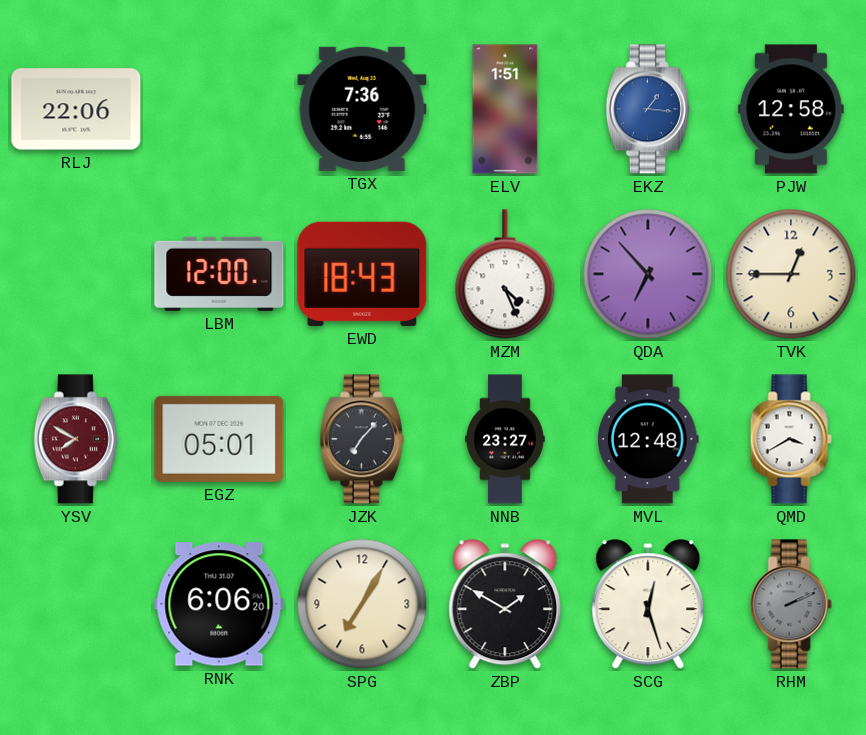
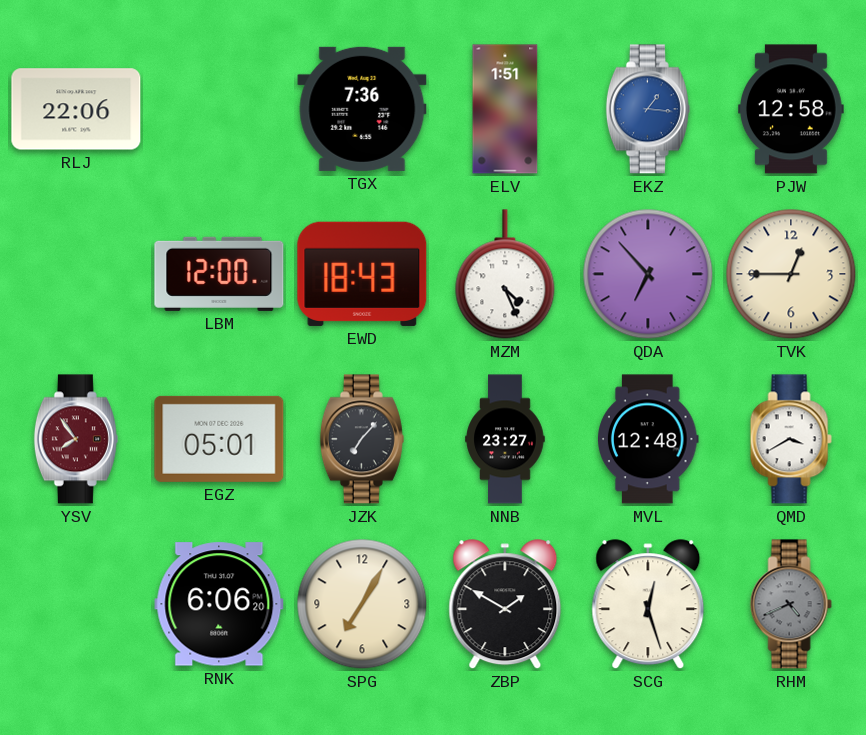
YSV: 7:50 -> 7:54
RHM: 2:11 -> 4:41
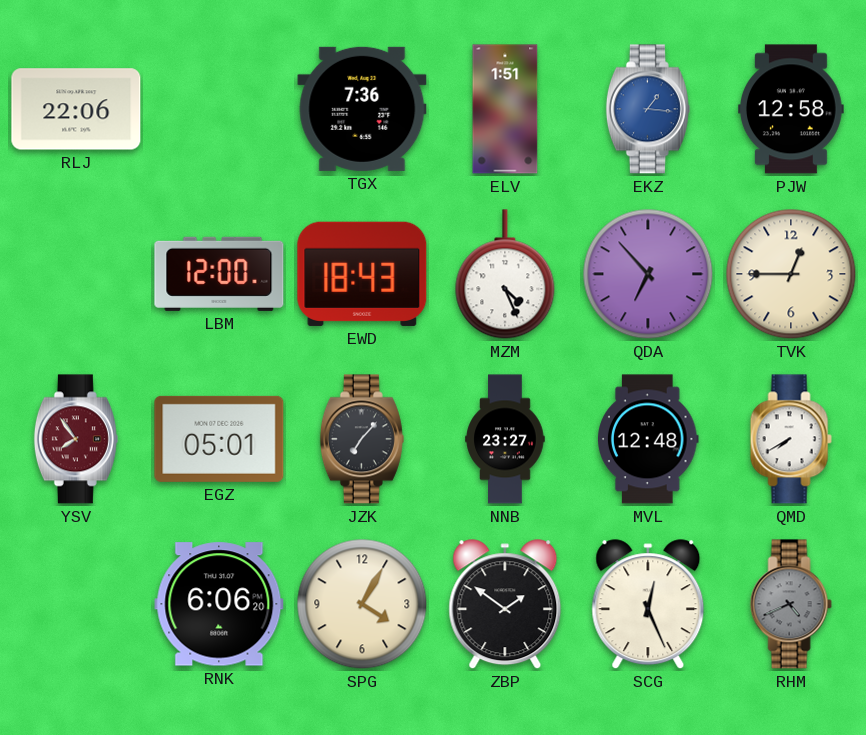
QMD: 3:40 -> 7:40
SPG: 7:05 -> 4:05
ZBP: 1:50 -> 1:51
SCG: 12:27 -> 12:26
